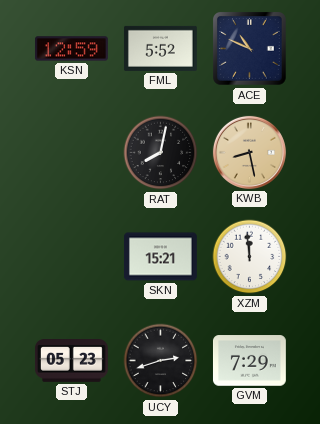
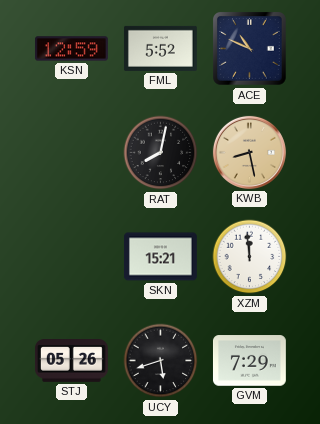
STJ: 05:23 -> 05:26
UCY: 2:42 -> 5:42
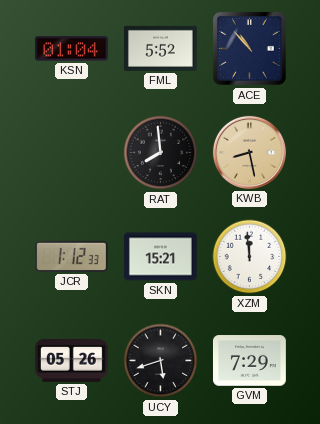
KSN: 12:59 -> 01:04
ACE: 10:49 -> 10:53
RAT: 8:02 -> 7:59
JCR: none -> 1:12
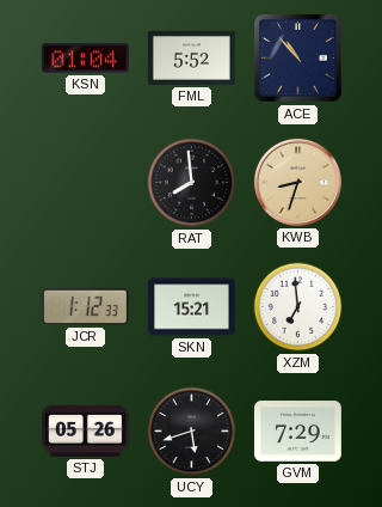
KWB: 8:28 -> 8:33
XZM: 11:59 -> 6:59
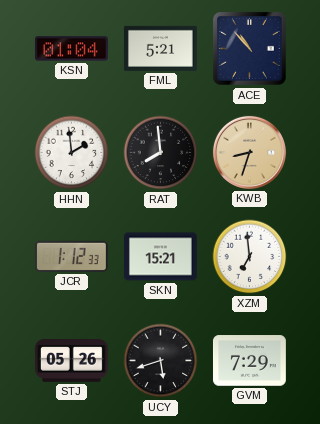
FML: 5:52 -> 5:21
HHN: none -> 1:59
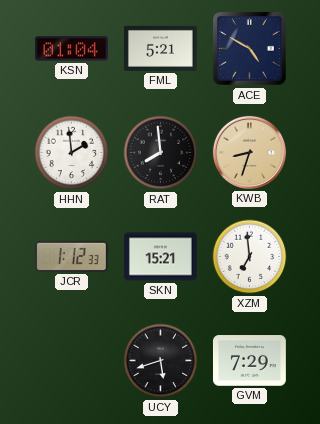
ACE: 10:53 -> 4:50
STJ: 05:26 -> none
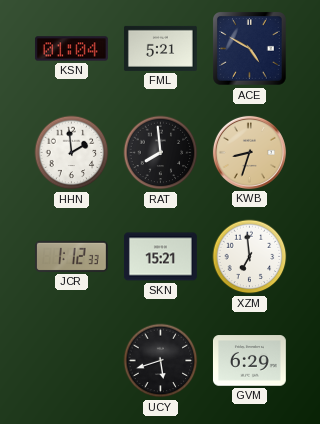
GVM: 7:29 -> 6:29
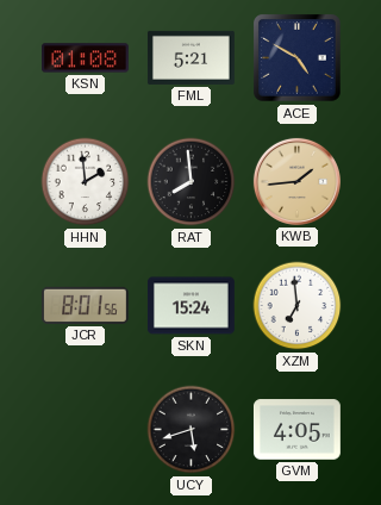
KSN: 01:04 -> 01:08
KWB: 8:33 -> 1:44
JCR: 1:12 -> 8:01
SKN: 15:21 -> 15:24
GVM: 6:29 -> 4:05
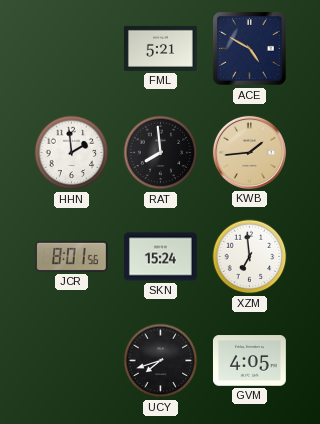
KSN: 01:08 -> none
UCY: 5:42 -> 7:42
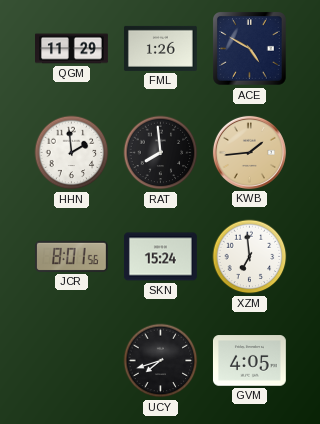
QGM: none -> 11:29
FML: 5:21 -> 1:26
